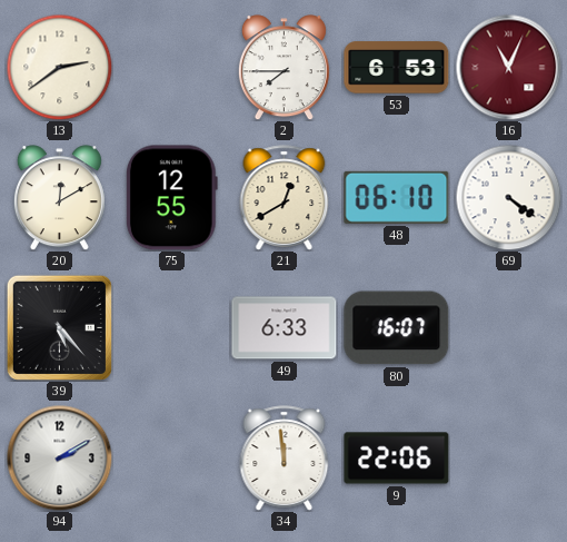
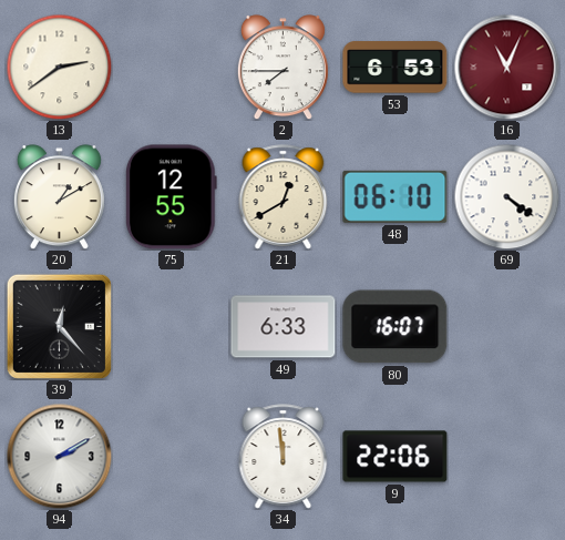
20: 12:10 -> 1:10
39: 5:23 -> 12:23
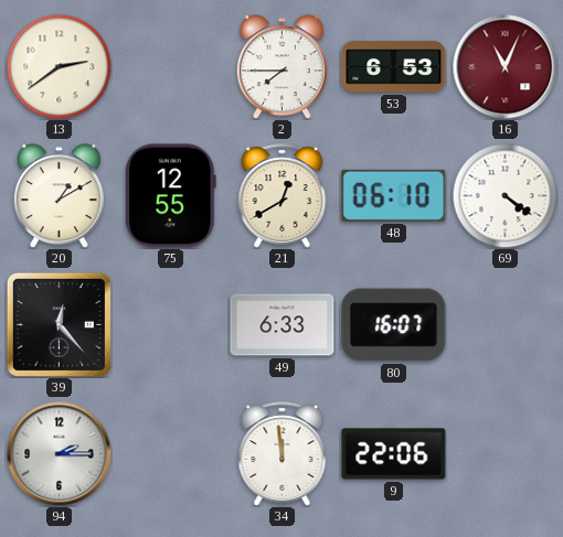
94: 2:10 -> 2:15
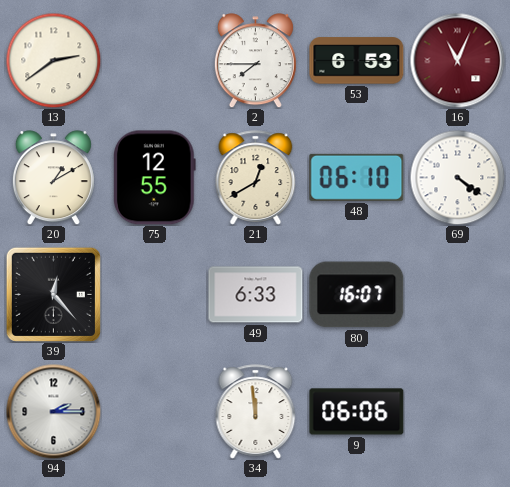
9: 22:06 -> 06:06
